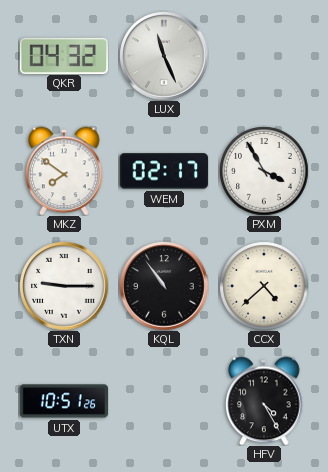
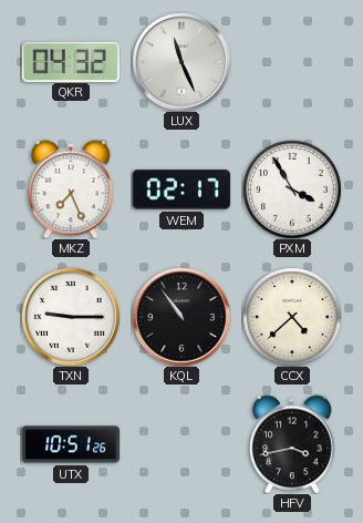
MKZ: 7:51 -> 7:26
HFV: 4:25 -> 3:43
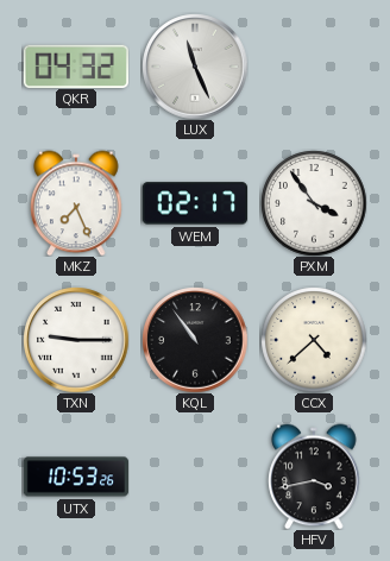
PXM: 3:55 -> 3:54
UTX: 10:51 -> 10:53
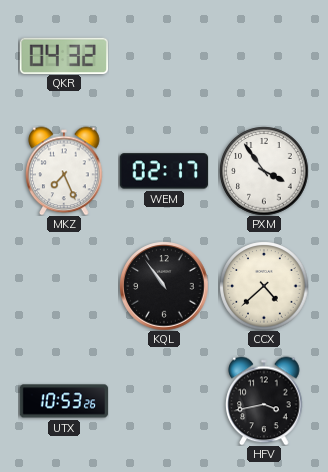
LUX: 11:26 -> none
TXN: 9:15 -> none
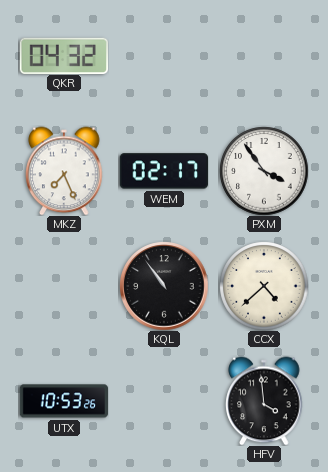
HFV: 3:43 -> 3:59
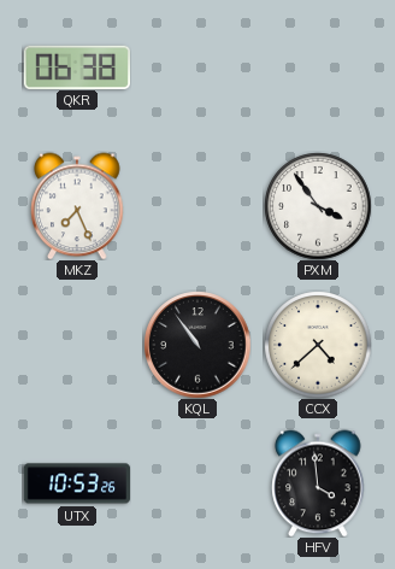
QKR: 04:32 -> 06:38
WEM: 02:17 -> none
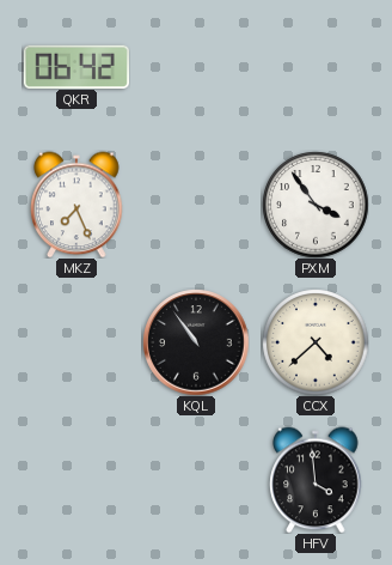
QKR: 06:38 -> 06:42
UTX: 10:53 -> none
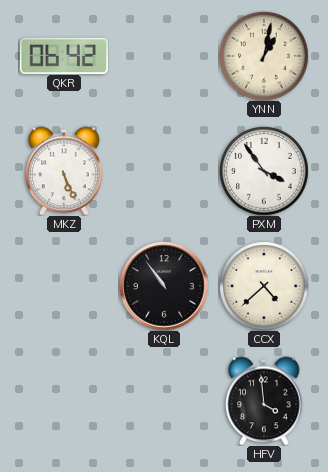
YNN: none -> 1:02
MKZ: 7:26 -> 5:26
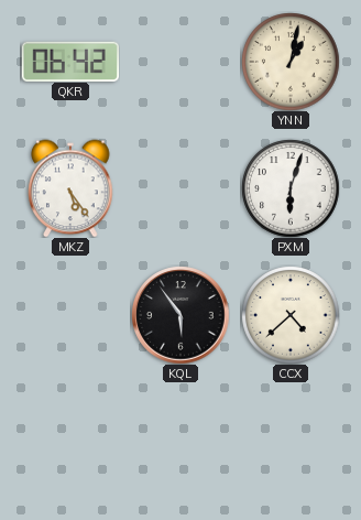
MKZ: 5:26 -> 5:24
PXM: 3:54 -> 6:03
KQL: 10:54 -> 5:54
HFV: 3:59 -> none
